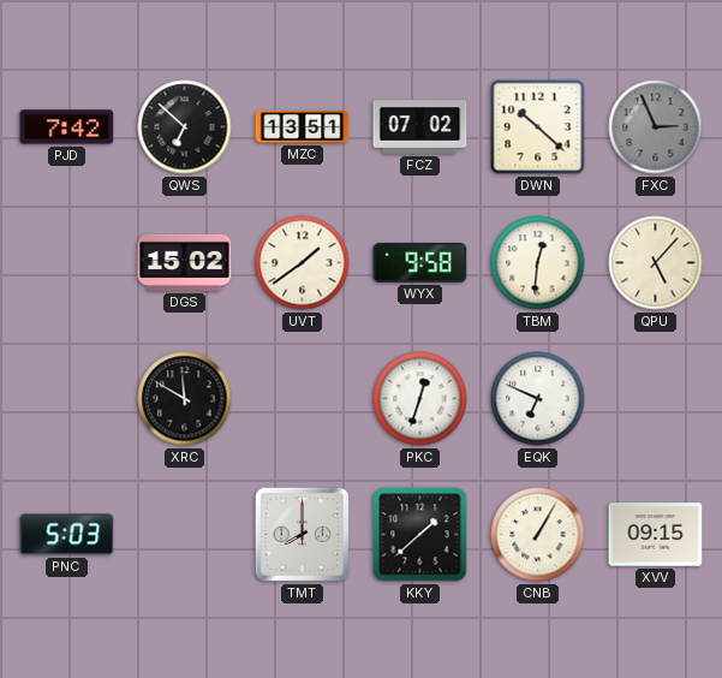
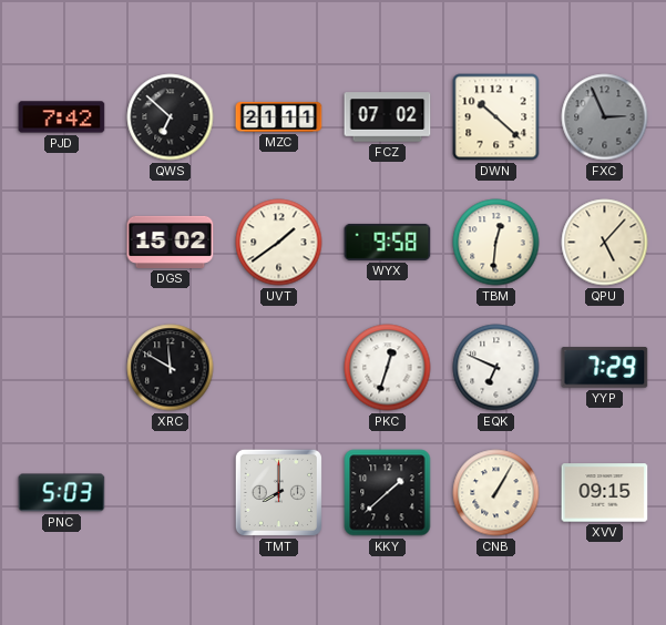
MZC: 13:51 -> 21:11
YYP: none -> 7:29
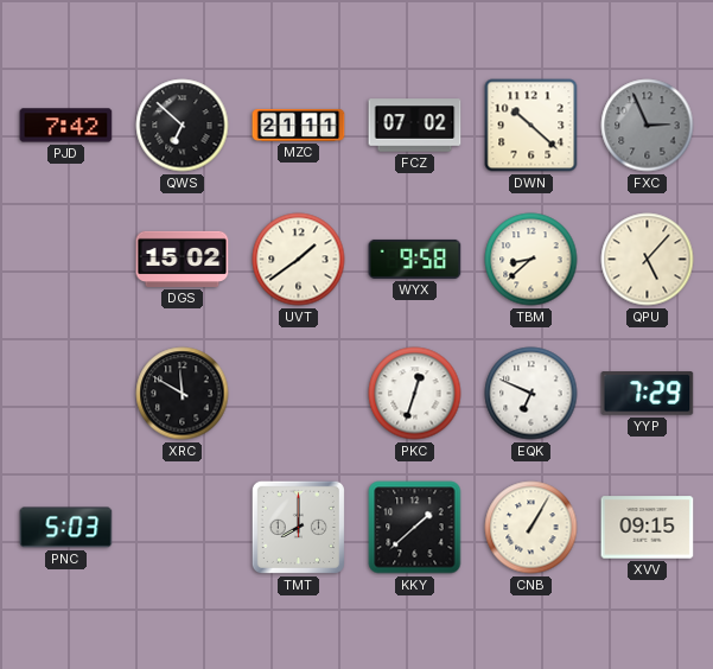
TBM: 12:31 -> 8:38
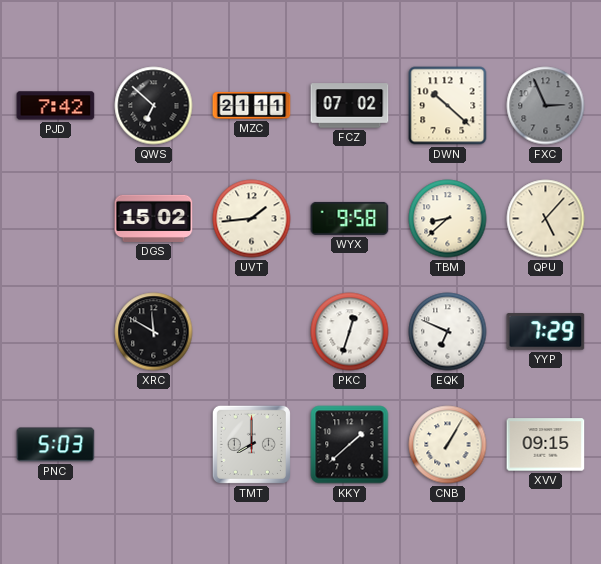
UVT: 1:39 -> 1:44
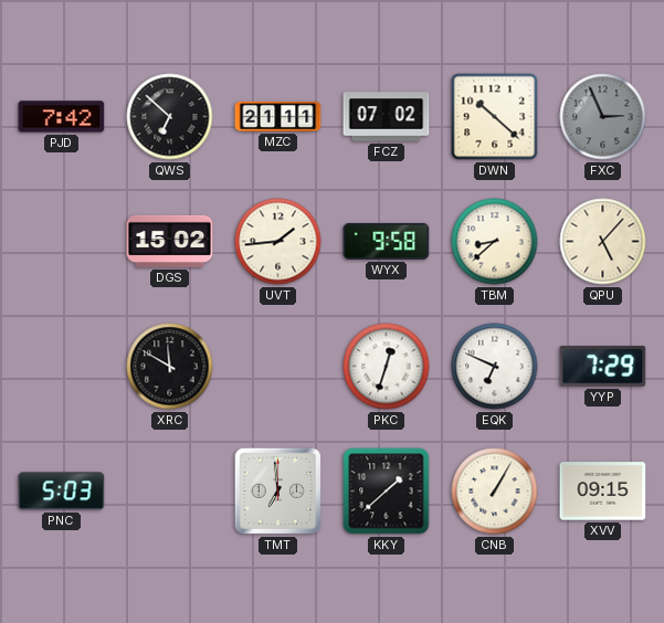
TMT: 8:00 -> 6:59
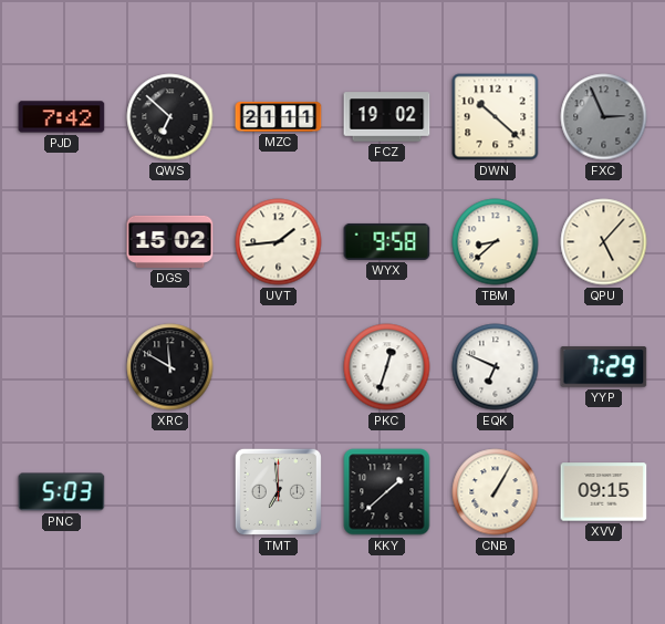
FCZ: 07:02 -> 19:02
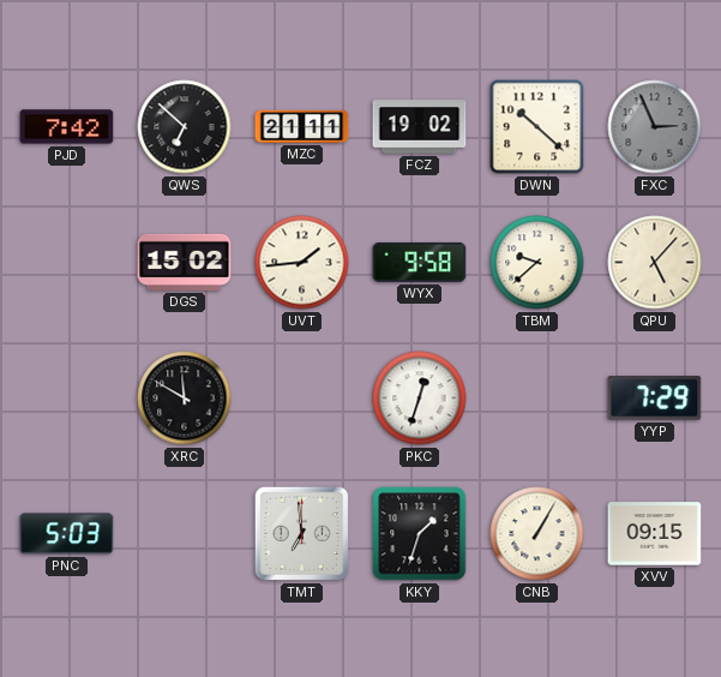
TBM: 8:38 -> 9:38
EQK: 6:49 -> none
KKY: 1:38 -> 1:33
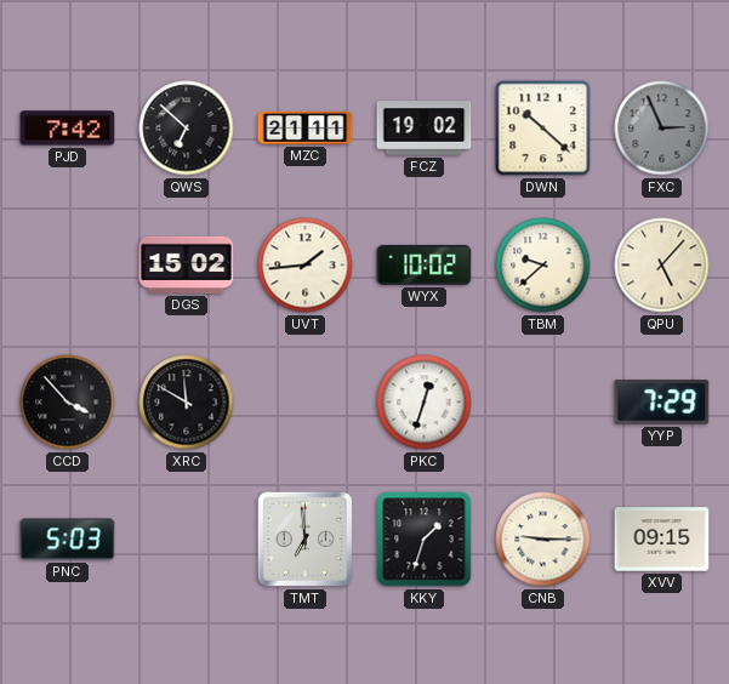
WYX: 9:58 -> 10:02
CCD: none -> 3:53
CNB: 1:05 -> 9:15
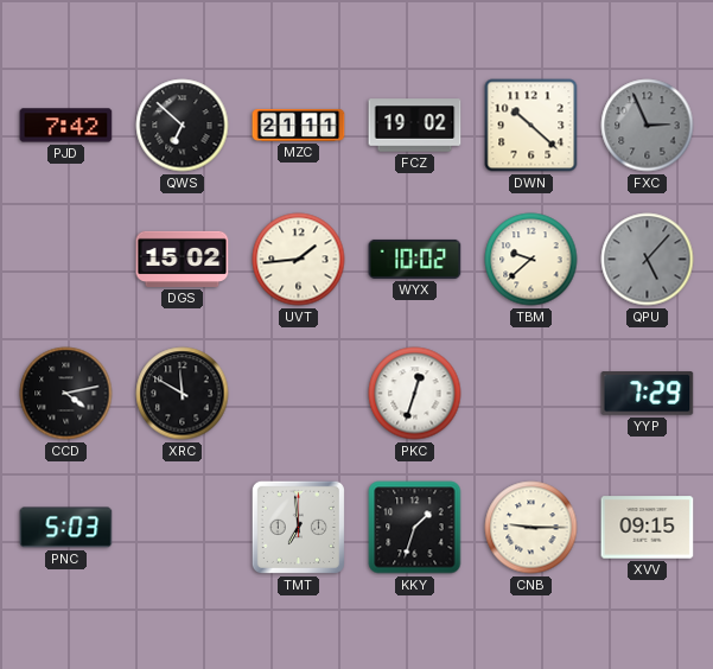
QPU dial: cream -> grey
CCD: 3:53 -> 4:13
